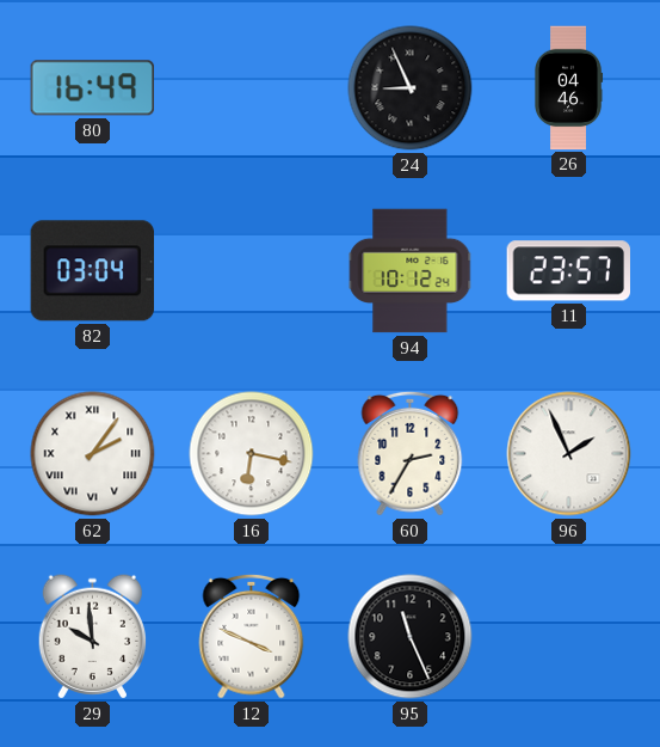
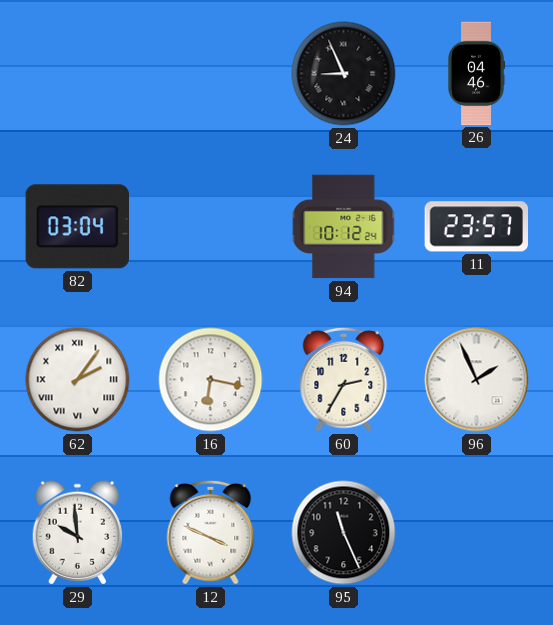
80: 16:49 -> none
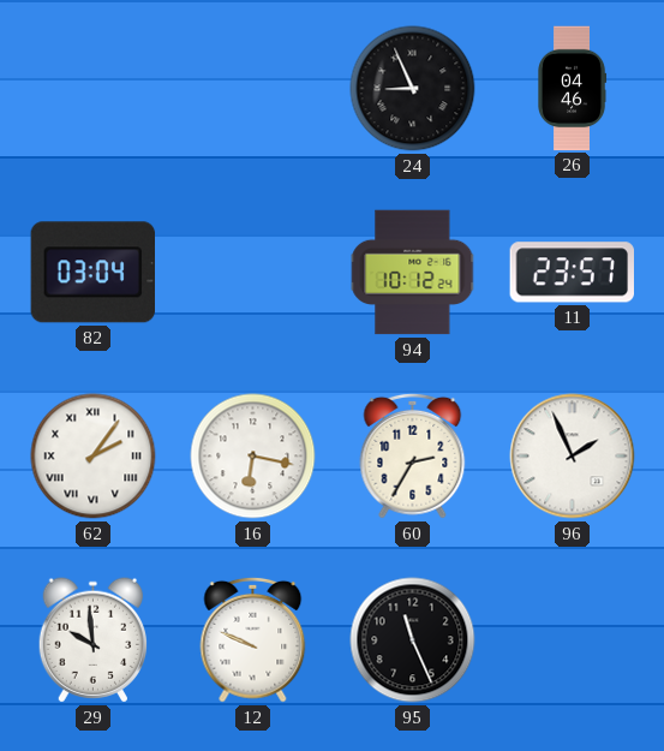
12: 3:49 -> 9:49
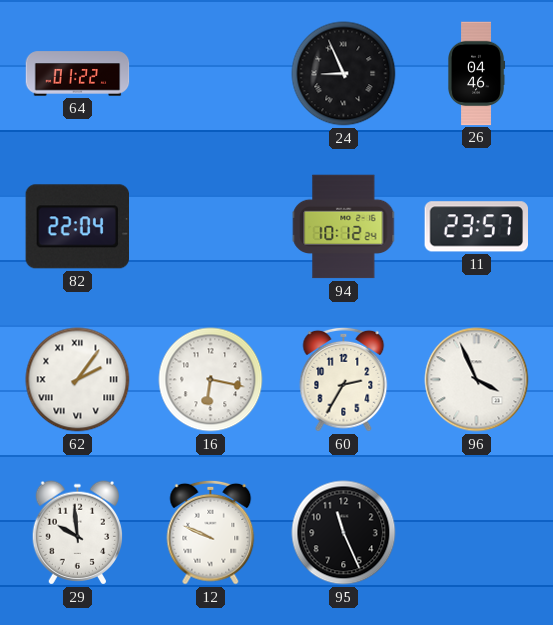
64: none -> 01:22
82: 03:04 -> 22:04
96: 1:56 -> 3:56
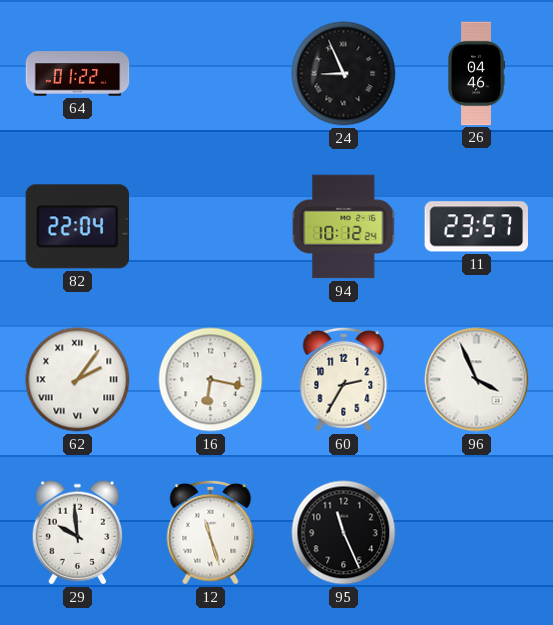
12: 9:49 -> 11:27
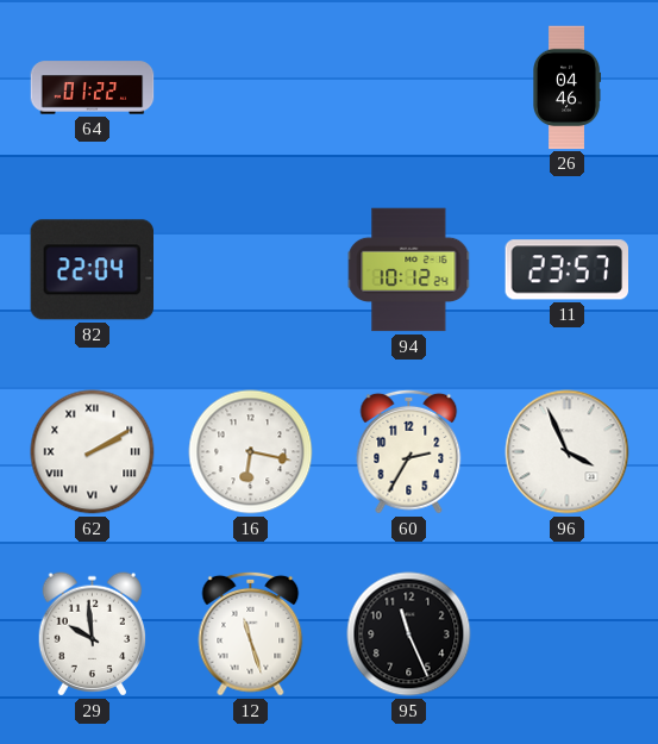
24: 8:56 -> none
62: 2:06 -> 2:10
